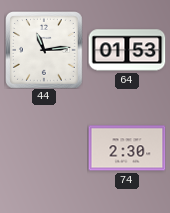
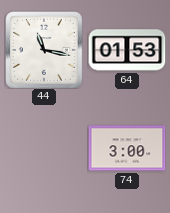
44: 11:14 -> 11:17
74: 2:30 -> 3:00
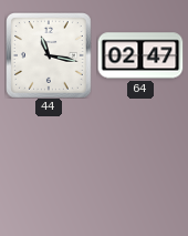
64: 01:53 -> 02:47
74: 3:00 -> none
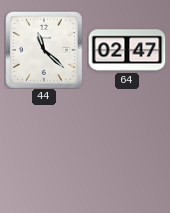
44: 11:17 -> 11:22
